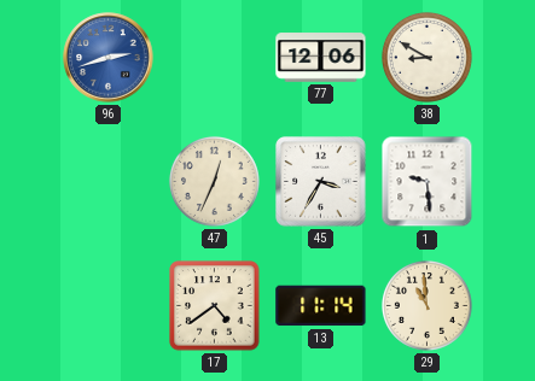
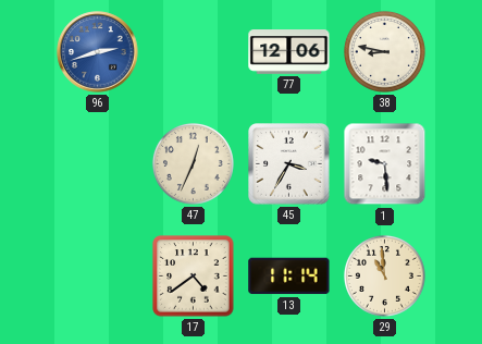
38: 8:50 -> 8:47
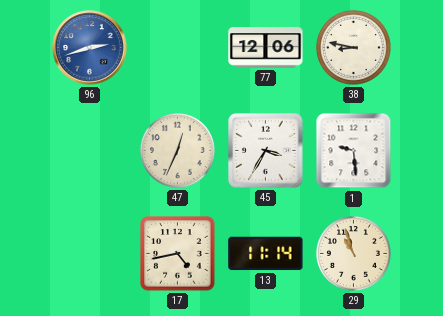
17: 4:39 -> 4:43
29: 10:59 -> 10:57
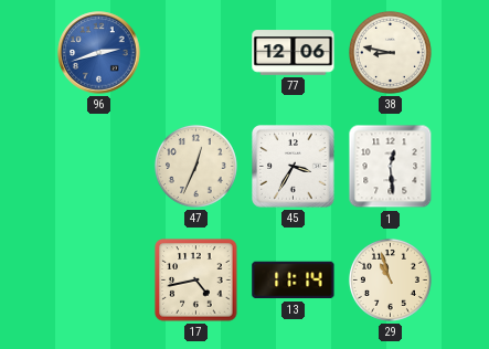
1: 9:29 -> 12:29
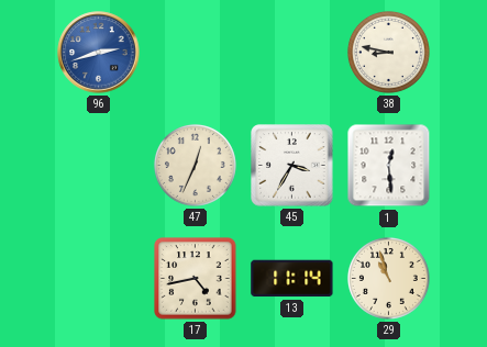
77: 12:06 -> none
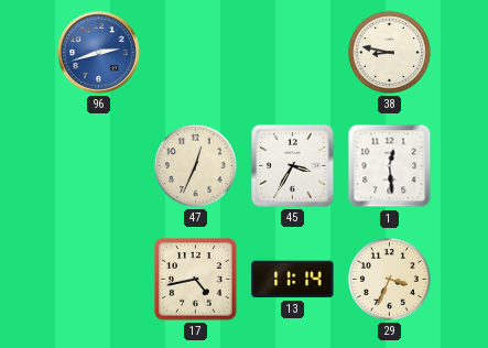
29: 10:57 -> 3:34
